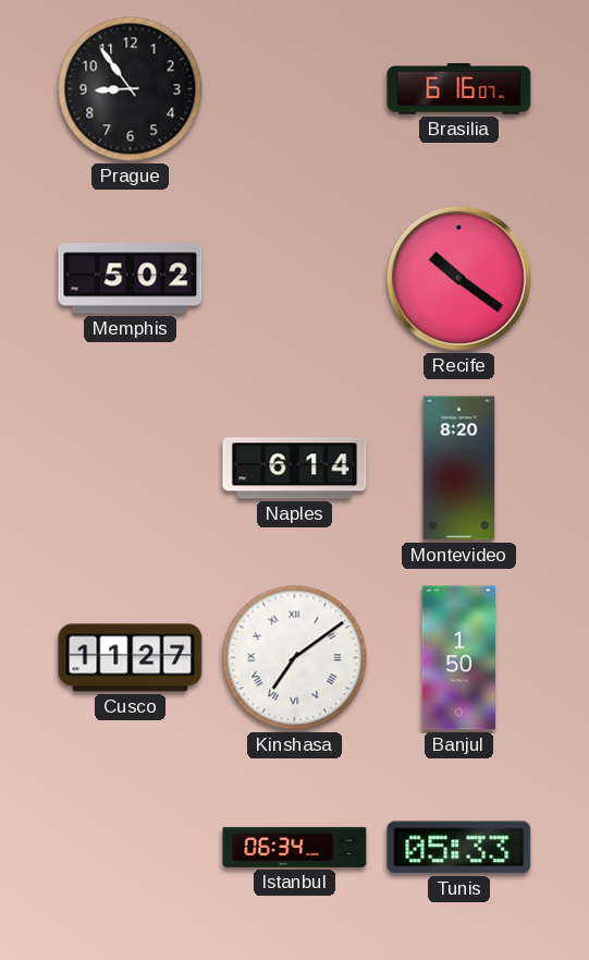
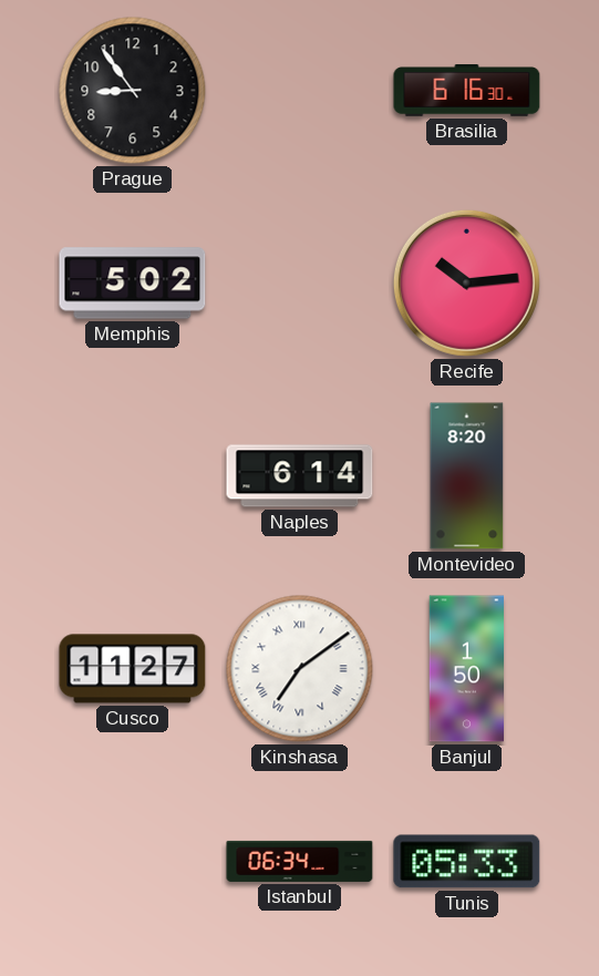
Brasilia: 6:16:07 -> 6:16:30
Recife: 10:21 -> 10:14
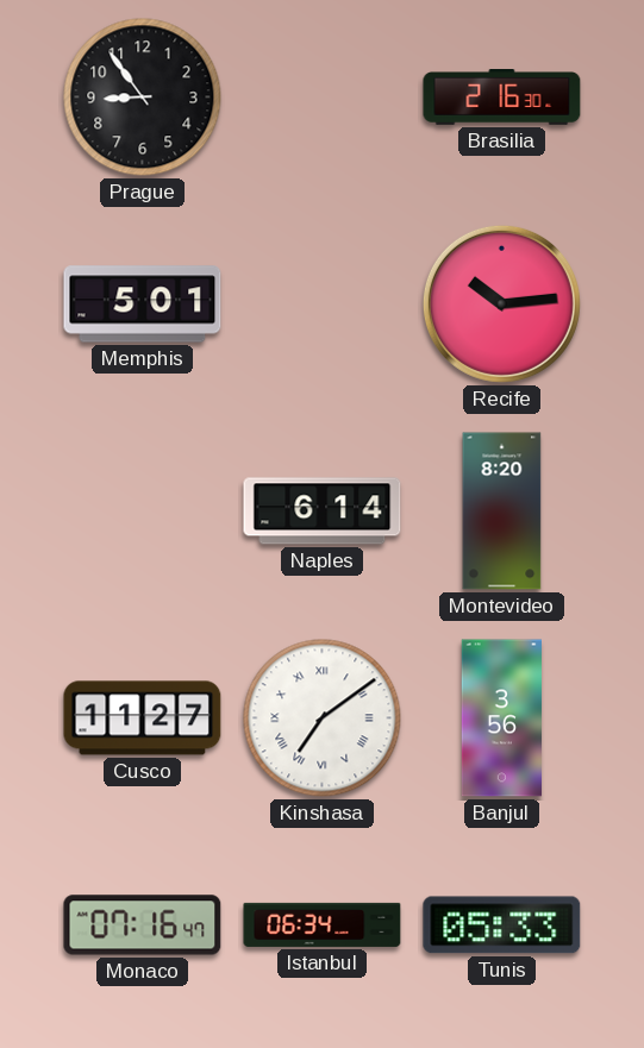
Brasilia: 6:16 -> 2:16
Memphis: 5:02 -> 5:01
Banjul: 1:50 -> 3:56
Monaco: none -> 07:16
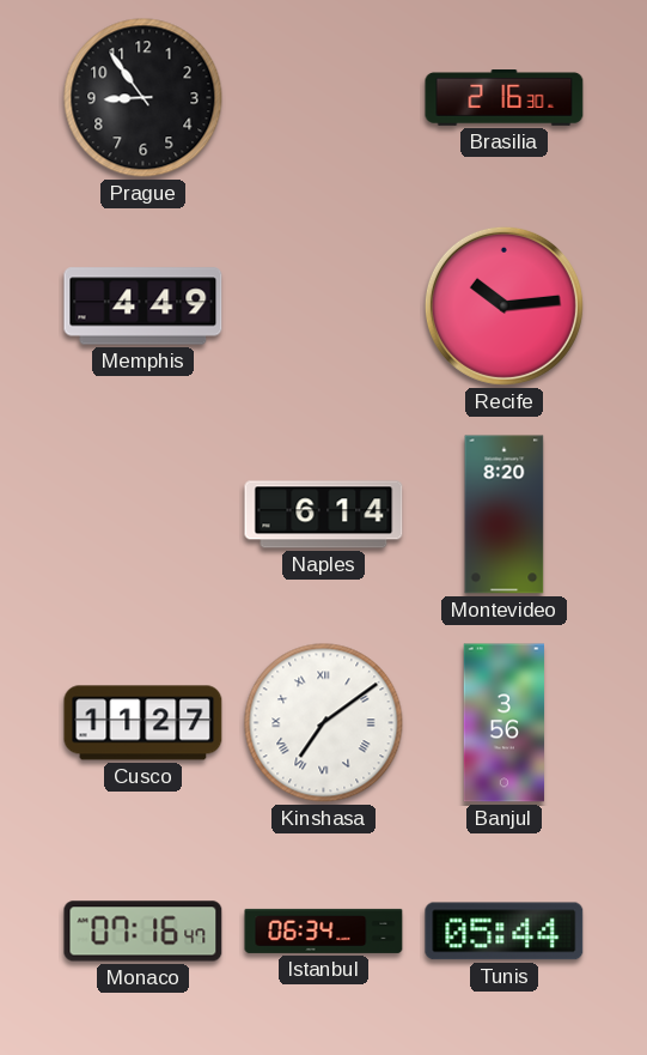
Memphis: 5:01 -> 4:49
Tunis: 05:33 -> 05:44
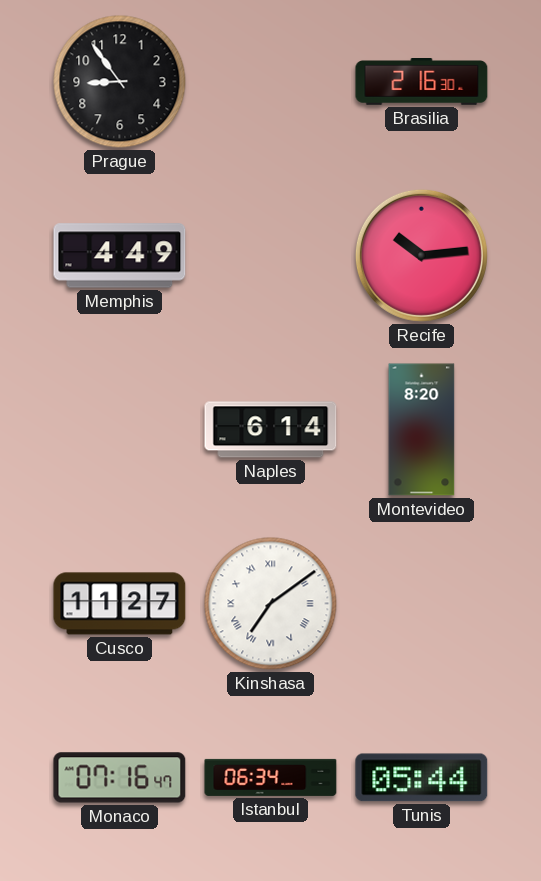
Banjul: 3:56 -> none
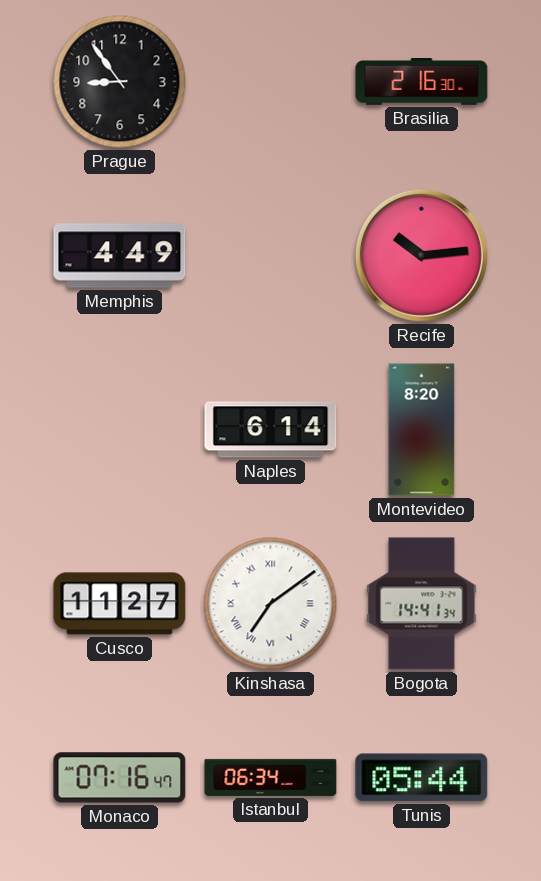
Bogota: none -> 14:41
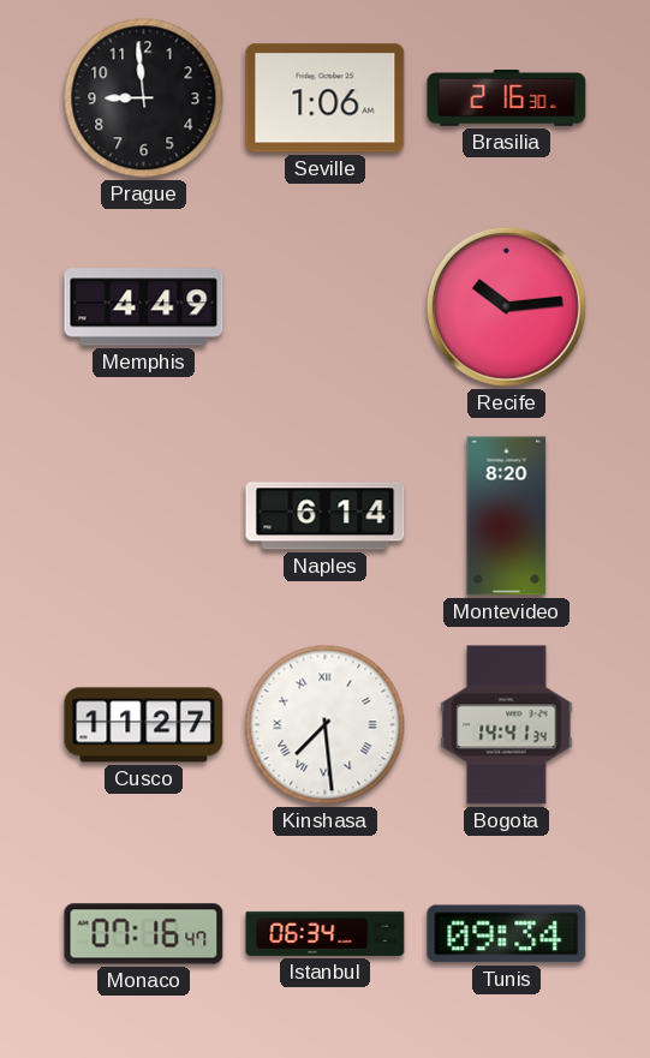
Prague: 8:54 -> 8:59
Seville: none -> 1:06
Kinshasa: 7:09 -> 7:29
Tunis: 05:44 -> 09:34
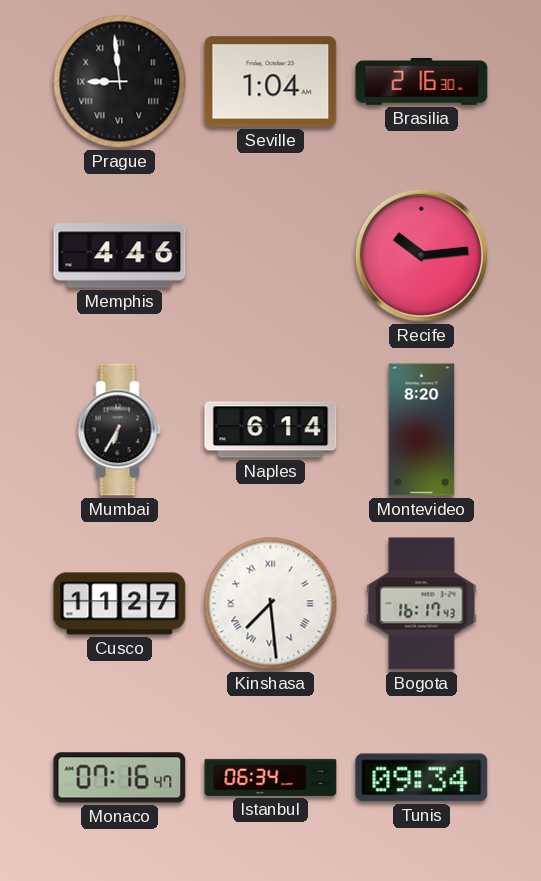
Prague numerals: Arabic -> Roman
Seville: 1:06 -> 1:04
Memphis: 4:49 -> 4:46
Mumbai: none -> 6:35
Bogota: 14:41 -> 16:17
